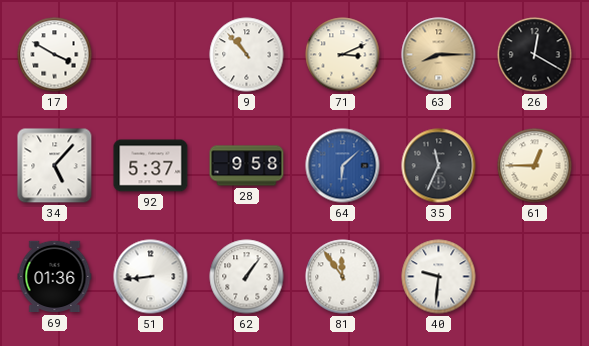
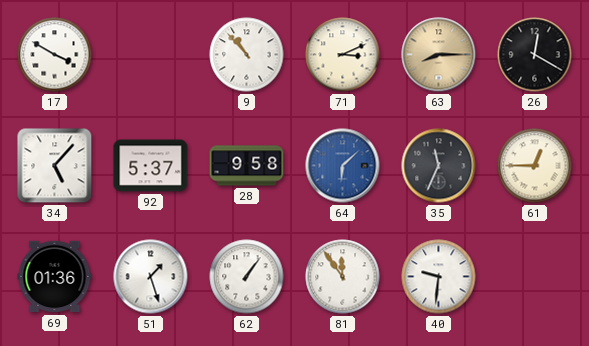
51: 8:44 -> 1:27
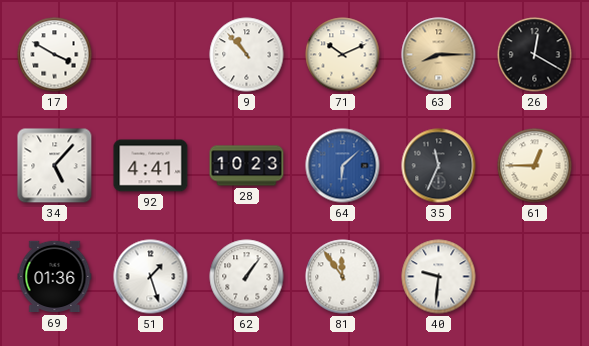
71: 3:11 -> 10:11
92: 5:37 -> 4:41
28: 9:58 -> 10:23
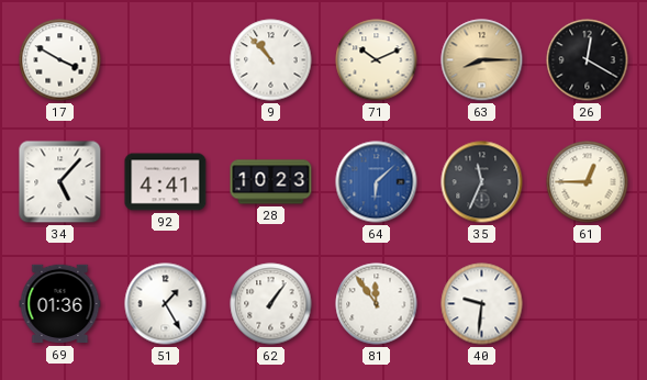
51: 1:27 -> 1:25
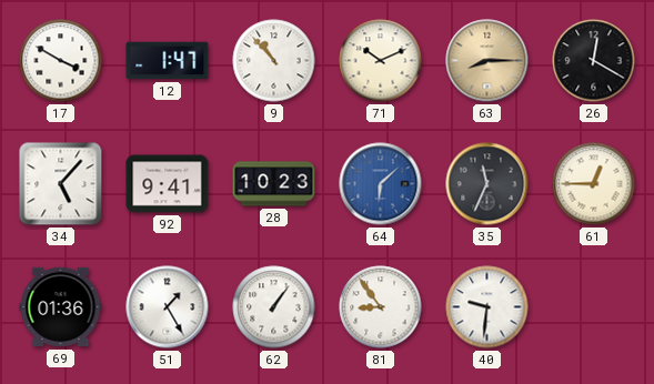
12: none -> 1:47
92: 4:41 -> 9:41
81: 11:54 -> 8:54
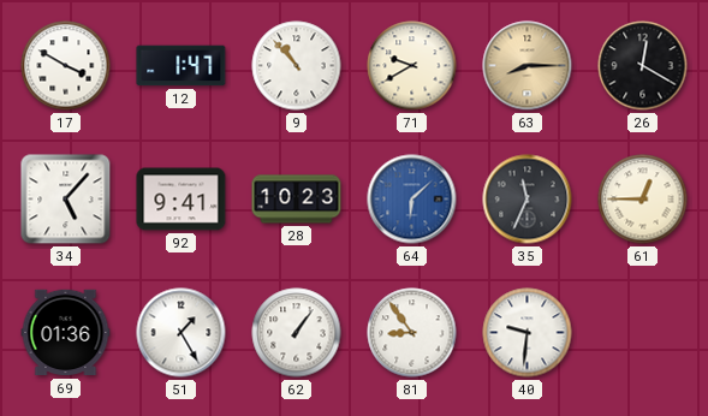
71: 10:11 -> 9:40
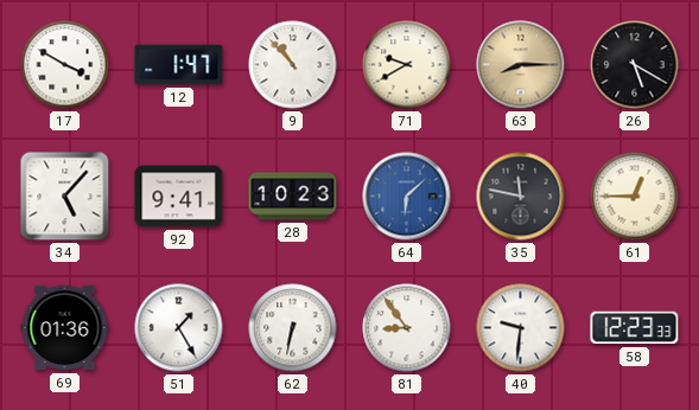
26: 12:20 -> 5:20
35: 11:34 -> 11:47
62: 1:06 -> 6:32
58: none -> 12:23
